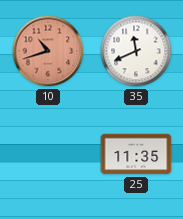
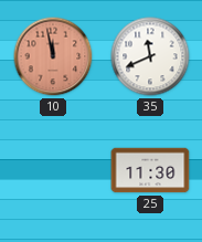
10: 10:42 -> 11:58
25: 11:35 -> 11:30
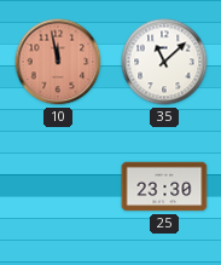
35: 11:41 -> 11:08
25: 11:30 -> 23:30
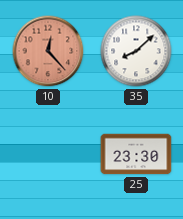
10: 11:58 -> 12:23
35: 11:08 -> 8:08
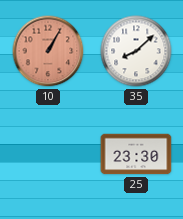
10: 12:23 -> 1:05
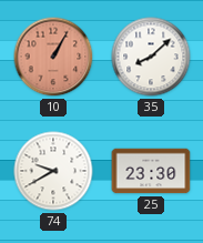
74: none -> 9:40
